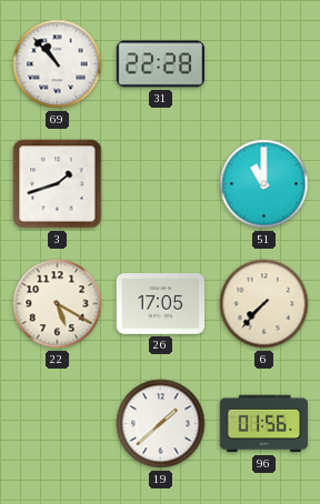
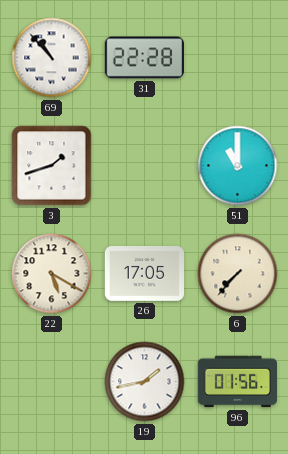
19: 1:38 -> 1:43
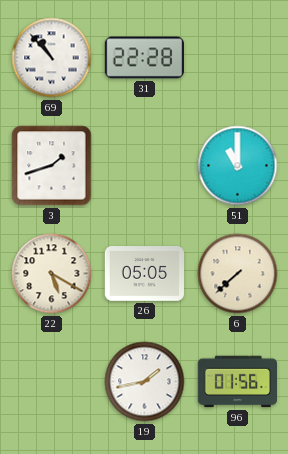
26: 17:05 -> 05:05
6: 7:37 -> 7:38
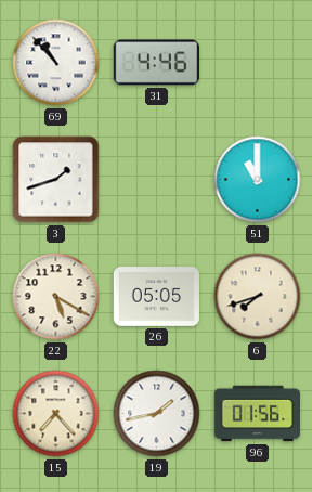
31: 22:28 -> 4:46
6: 7:38 -> 7:42
15: none -> 7:23
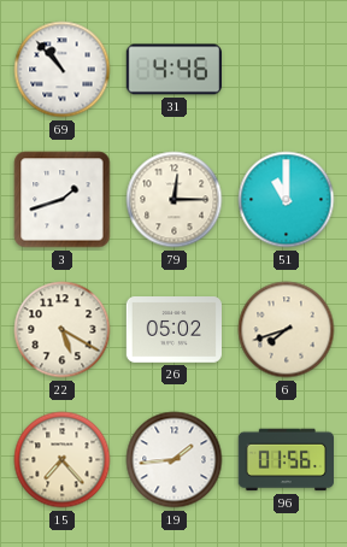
79: none -> 12:15
26: 05:05 -> 05:02
19: 1:43 -> 1:44
